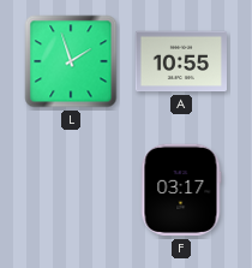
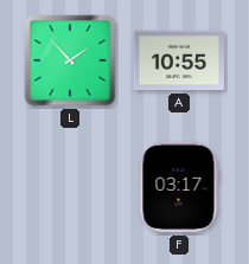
L: 1:57 -> 1:53
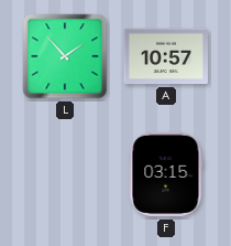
A: 10:55 -> 10:57
F: 03:17 -> 03:15
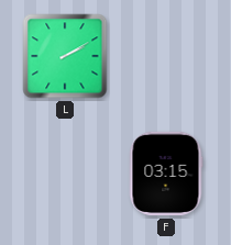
L: 1:53 -> 2:10
A: 10:57 -> none
